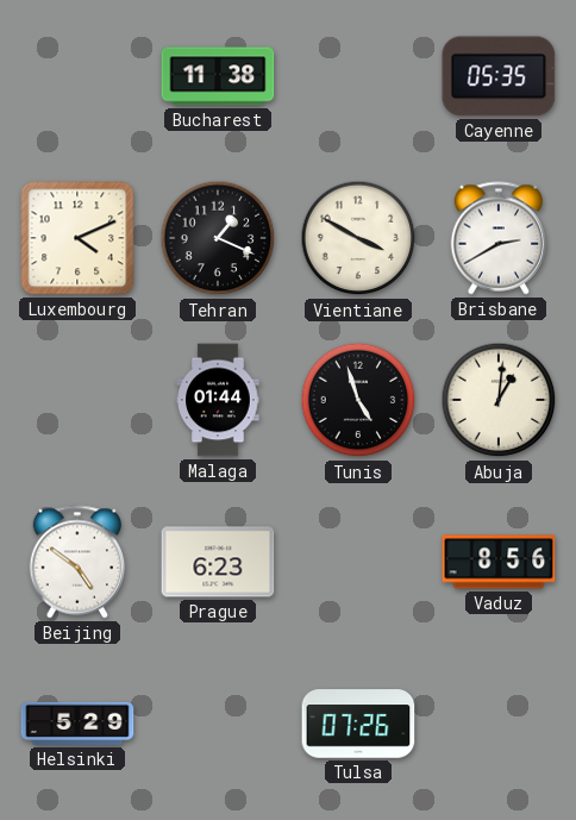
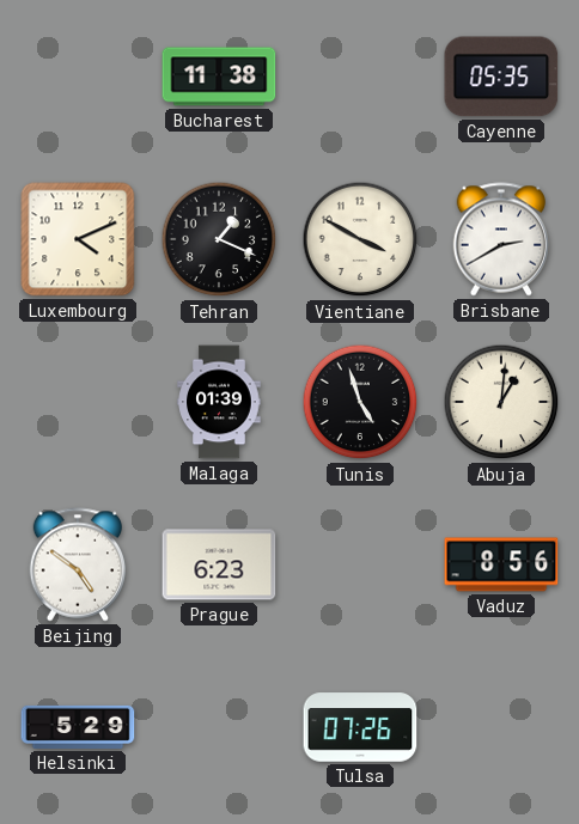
Malaga: 01:44 -> 01:39
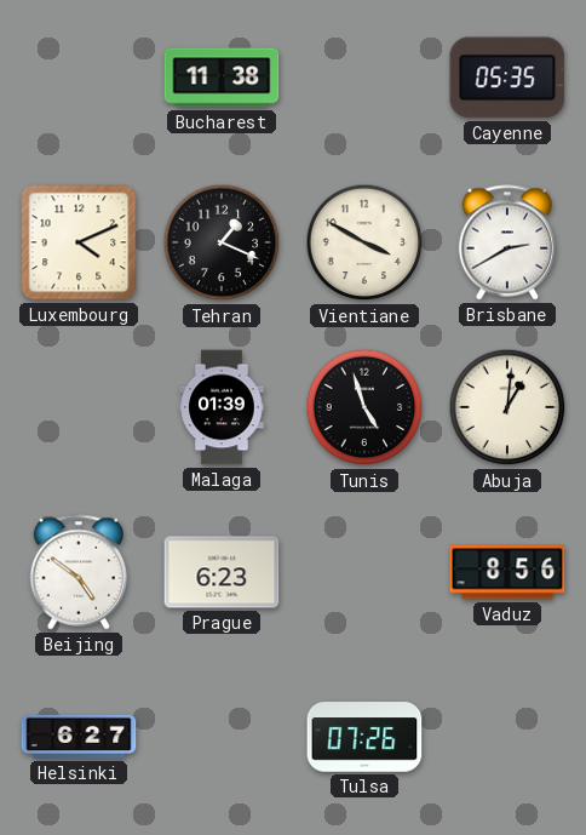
Helsinki: 5:29 -> 6:27
